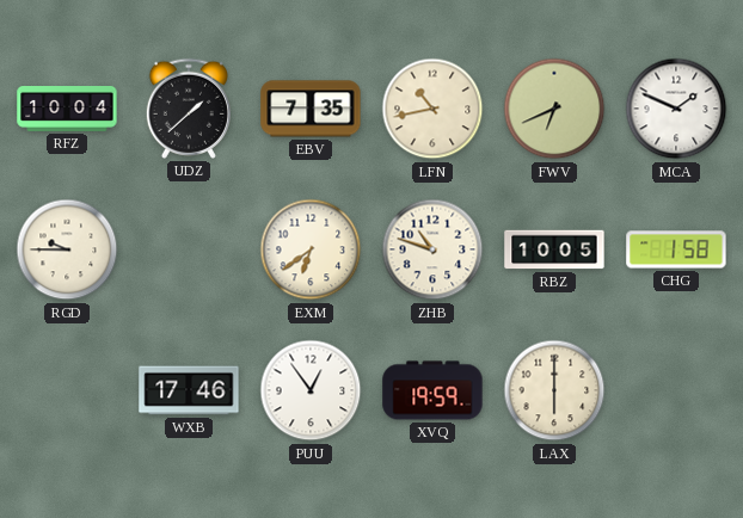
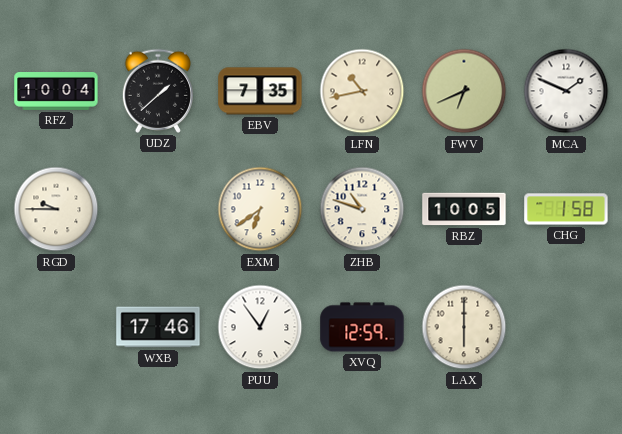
XVQ: 19:59 -> 12:59
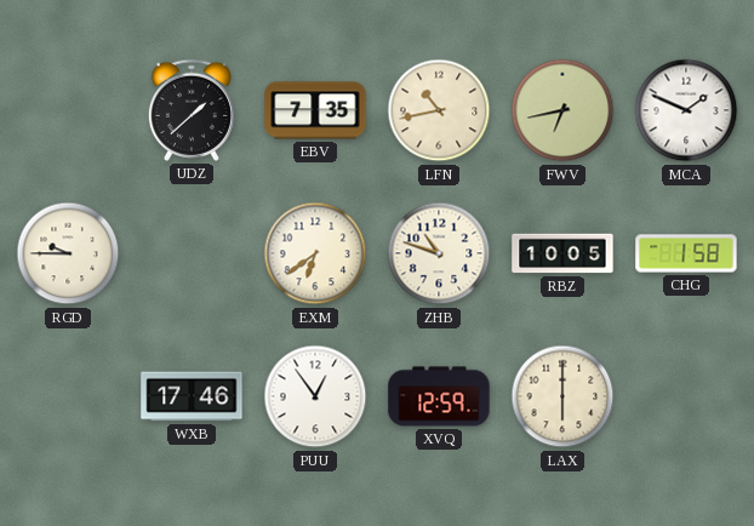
RFZ: 10:04 -> none
FWV: 6:41 -> 6:43
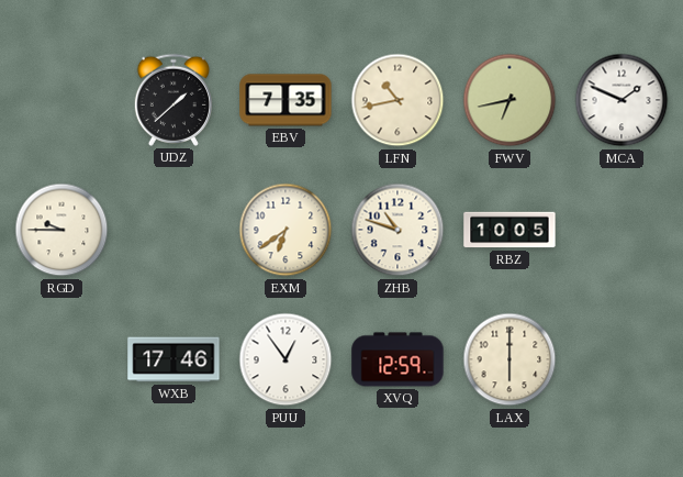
CHG: 1:58 -> none
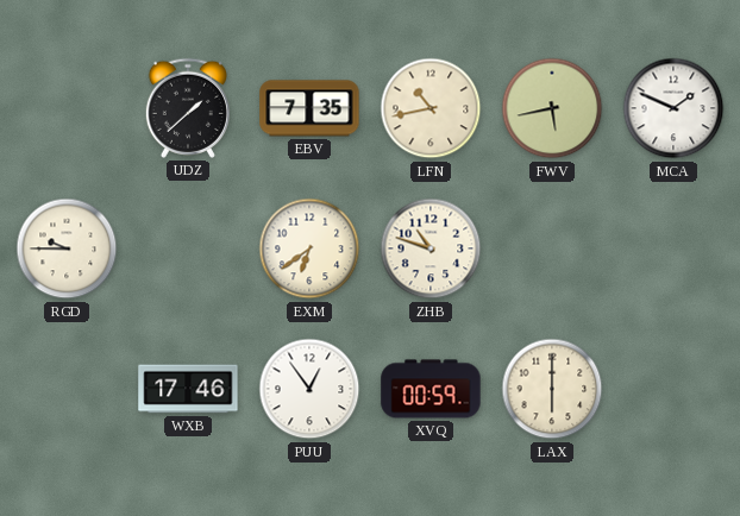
FWV: 6:43 -> 5:43
RBZ: 10:05 -> none
XVQ: 12:59 -> 00:59
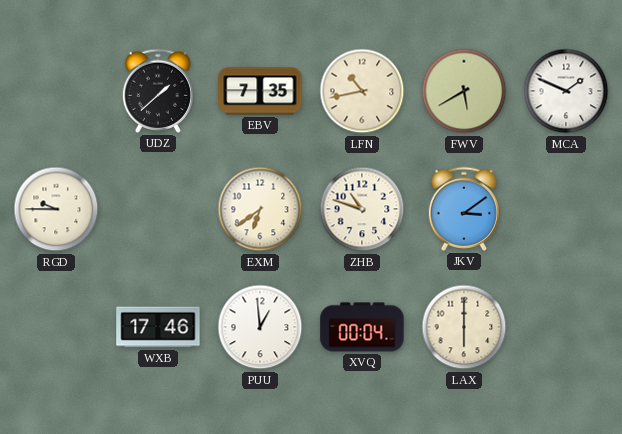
FWV: 5:43 -> 5:40
JKV: none -> 3:09
PUU: 12:54 -> 12:59
XVQ: 00:59 -> 00:04
